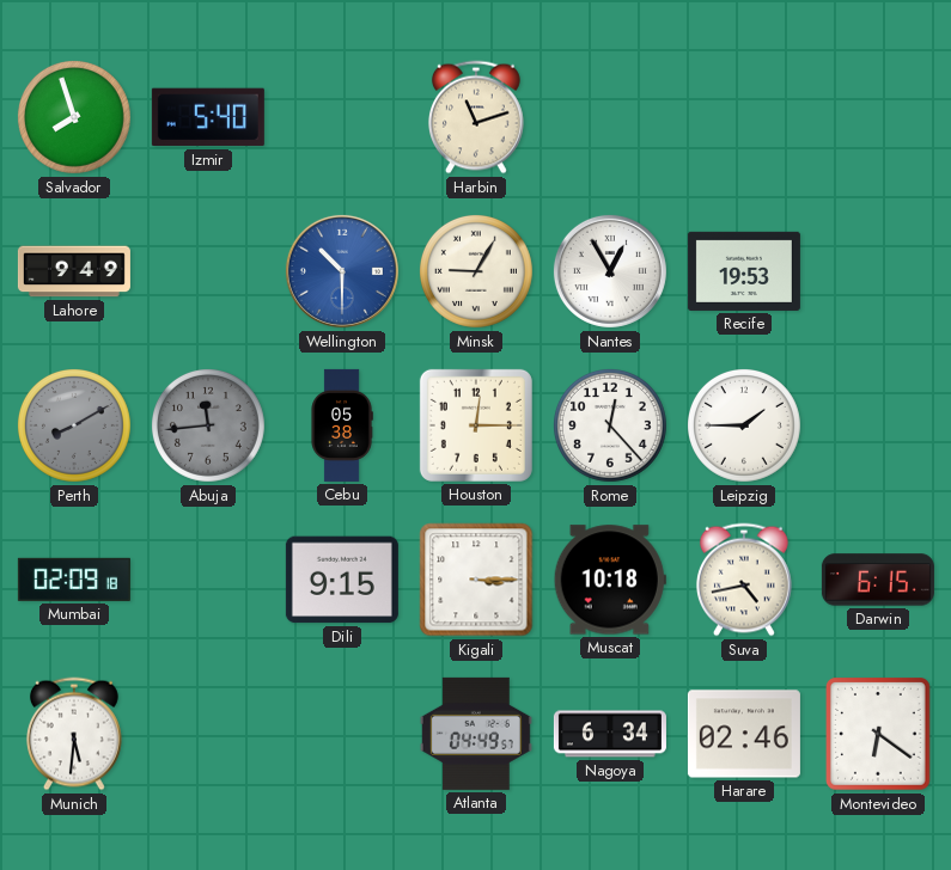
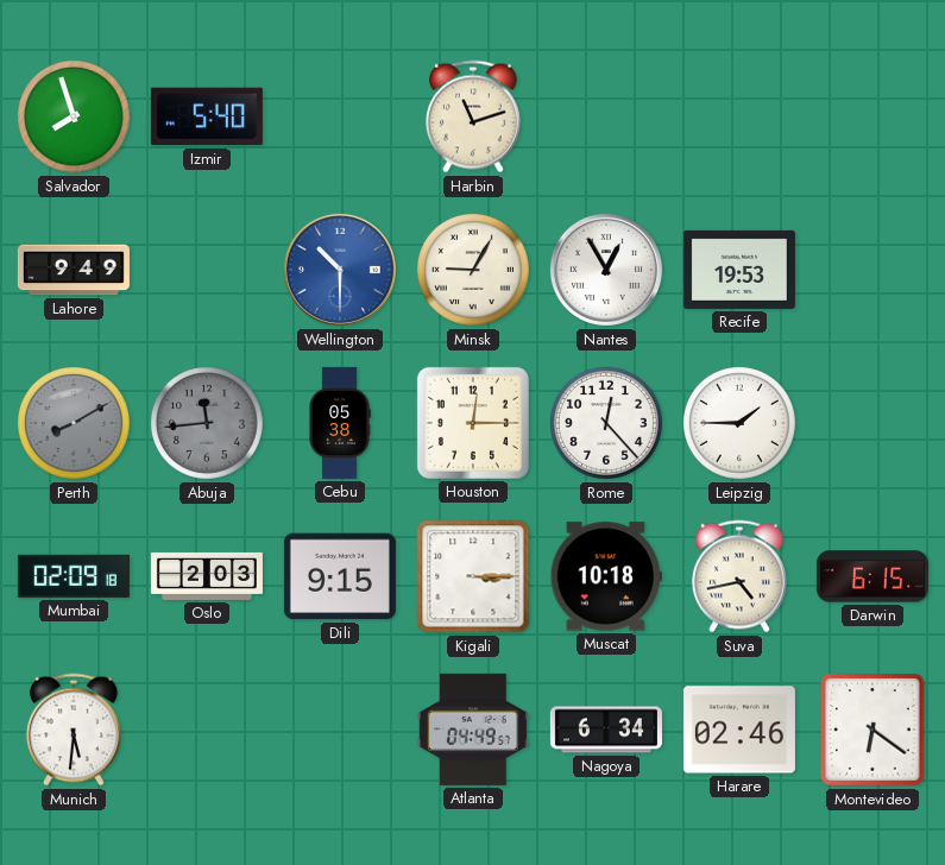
Oslo: none -> 2:03
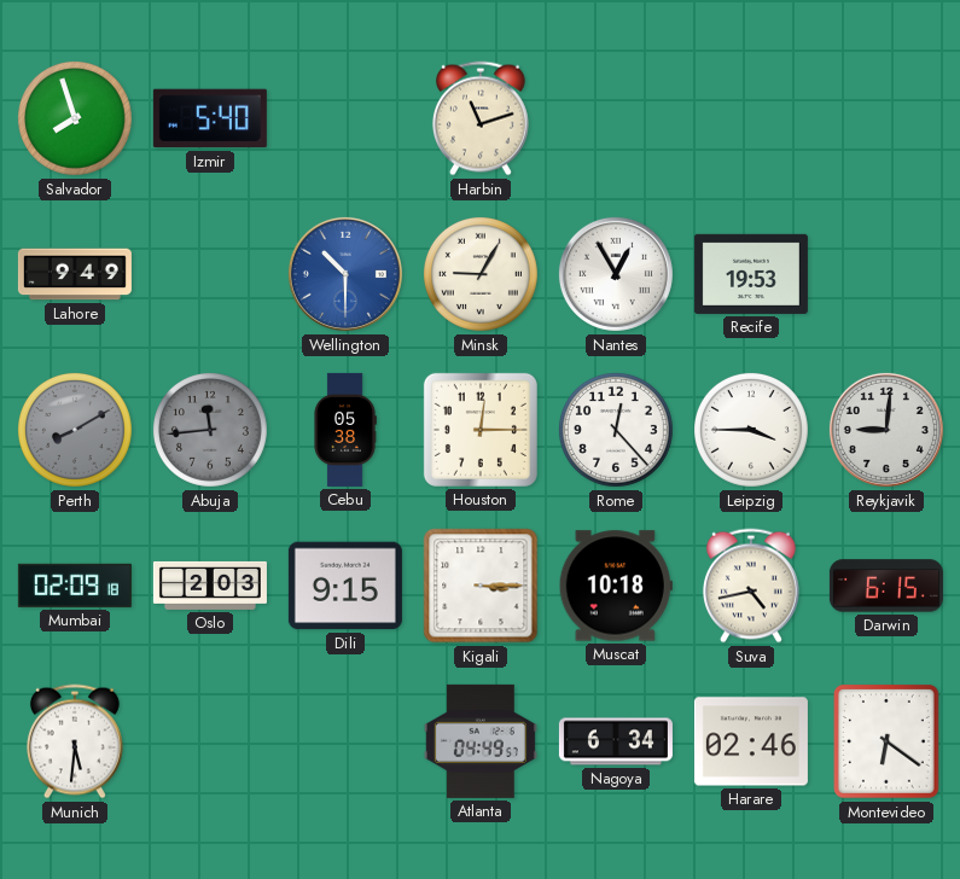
Leipzig: 1:45 -> 3:45
Reykjavik: none -> 9:01
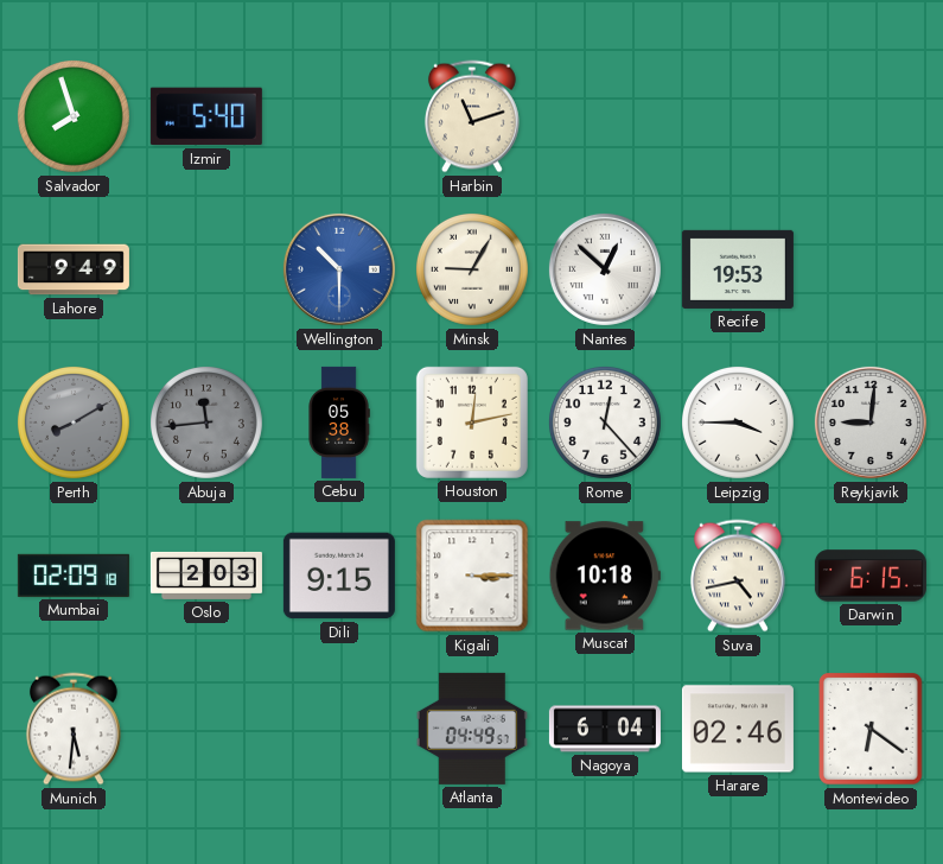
Nantes: 12:55 -> 12:52
Houston: 12:15 -> 12:13
Nagoya: 6:34 -> 6:04
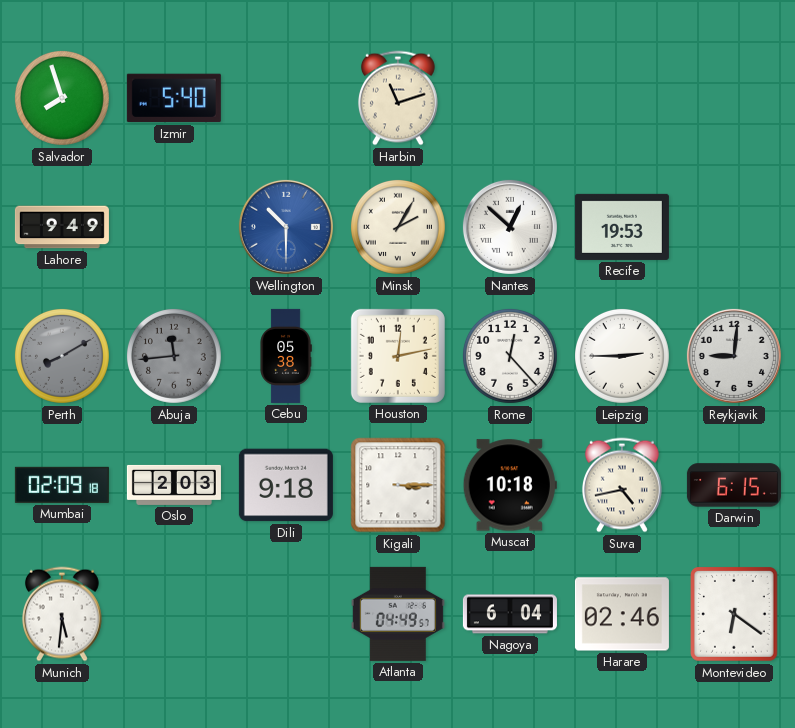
Minsk: 9:05 -> 2:05
Leipzig: 3:45 -> 2:45
Dili: 9:15 -> 9:18
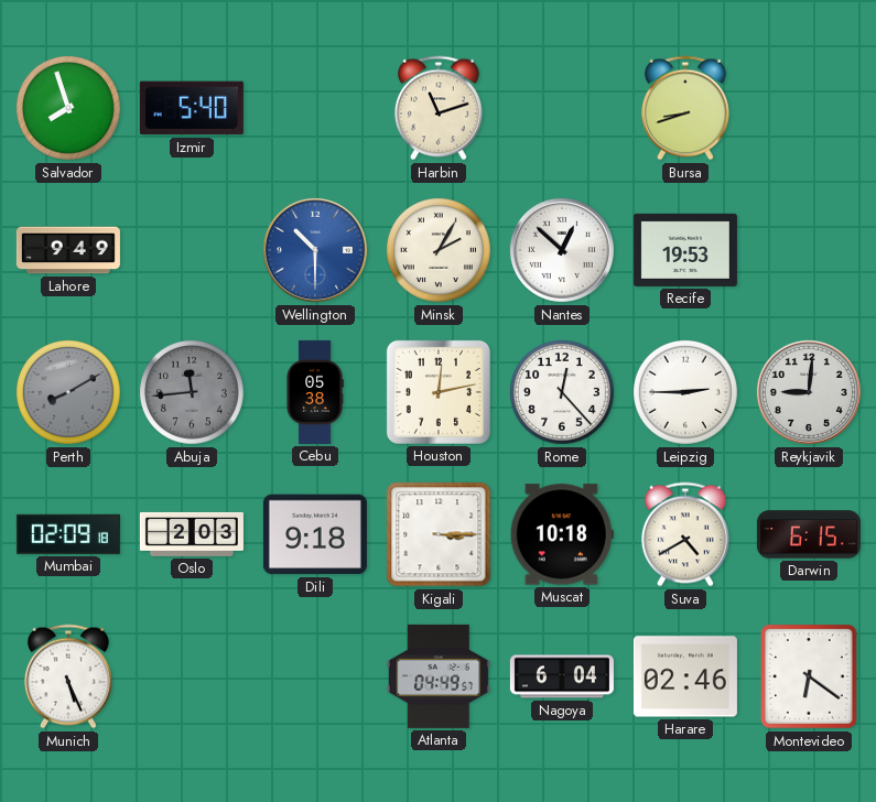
Bursa: none -> 8:42
Suva: 4:43 -> 4:40
Munich: 5:31 -> 5:26
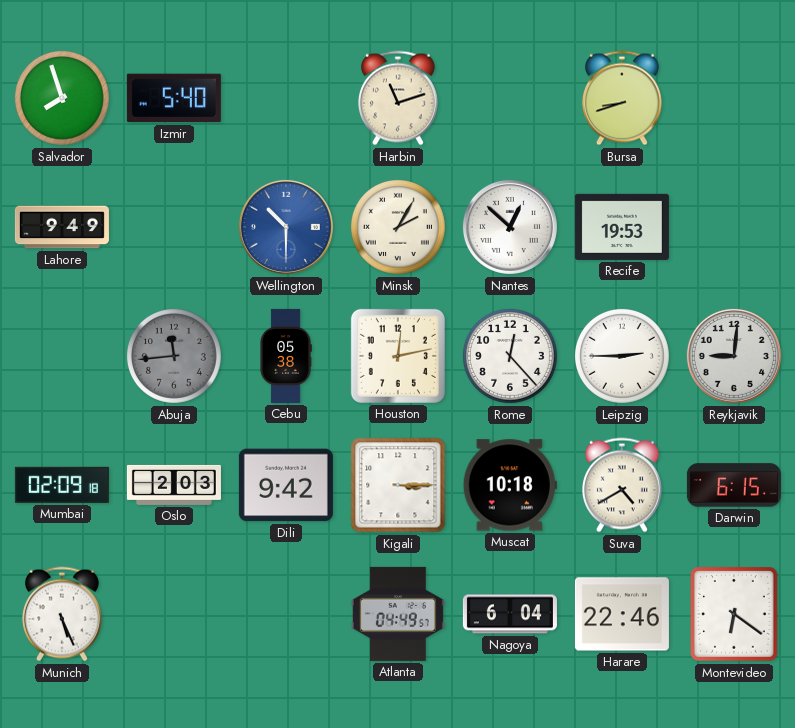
Perth: 8:10 -> none
Dili: 9:18 -> 9:42
Harare: 02:46 -> 22:46
